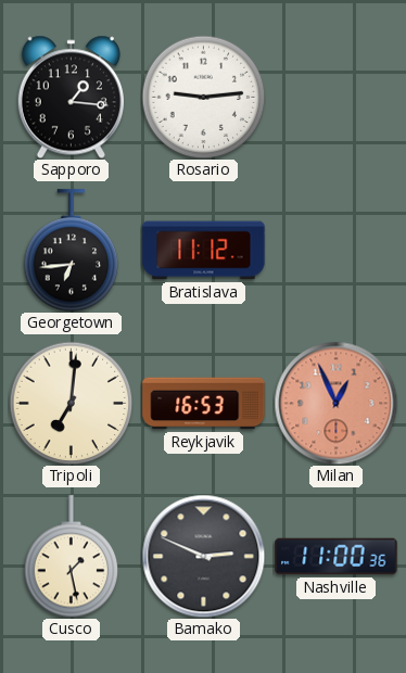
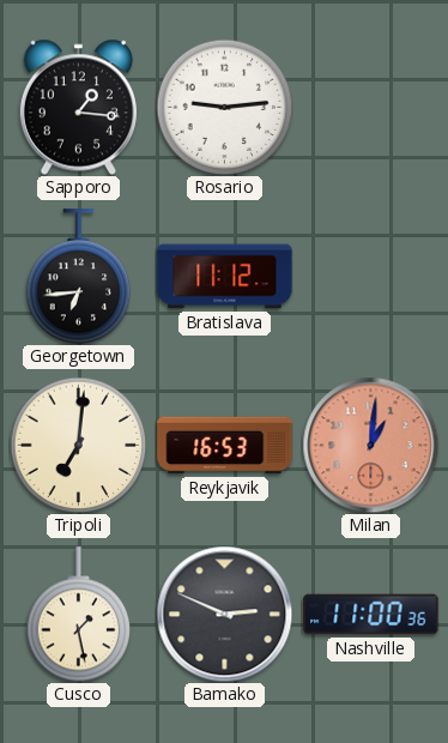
Milan: 12:56 -> 1:01
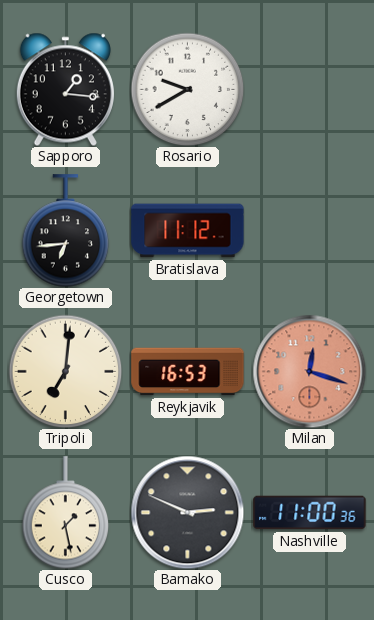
Rosario: 9:14 -> 9:40
Milan: 1:01 -> 12:18
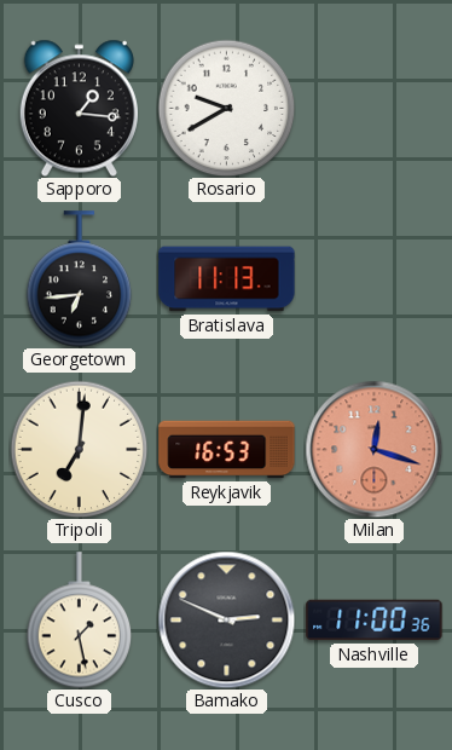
Bratislava: 11:12 -> 11:13
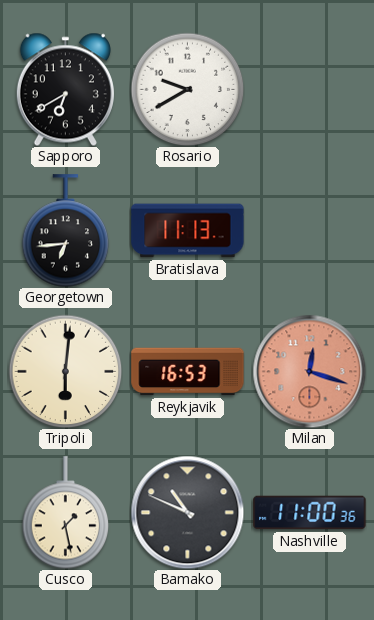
Sapporo: 1:16 -> 6:40
Tripoli: 7:01 -> 6:01
Bamako: 2:49 -> 10:49
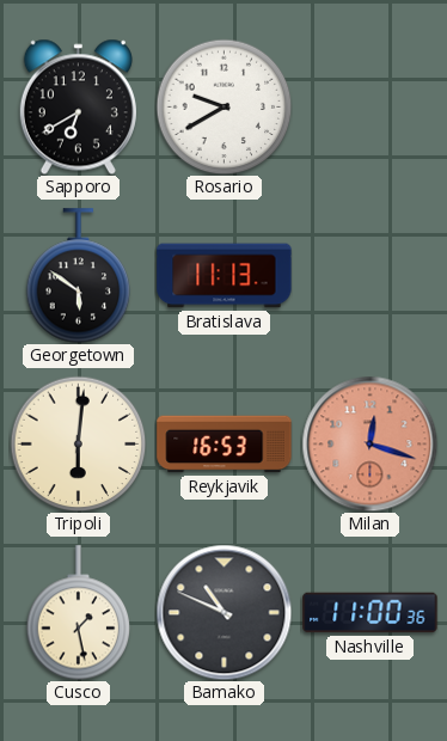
Georgetown: 6:44 -> 5:51
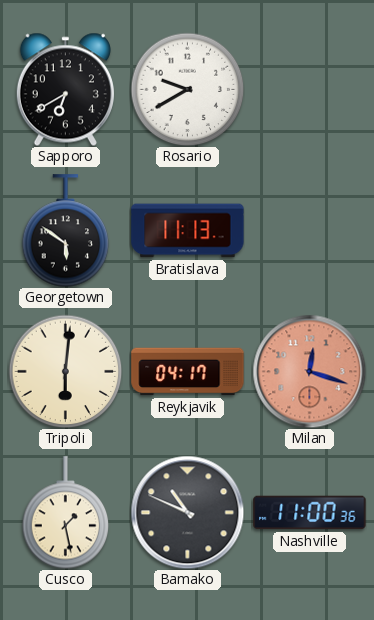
Reykjavik: 16:53 -> 04:17
